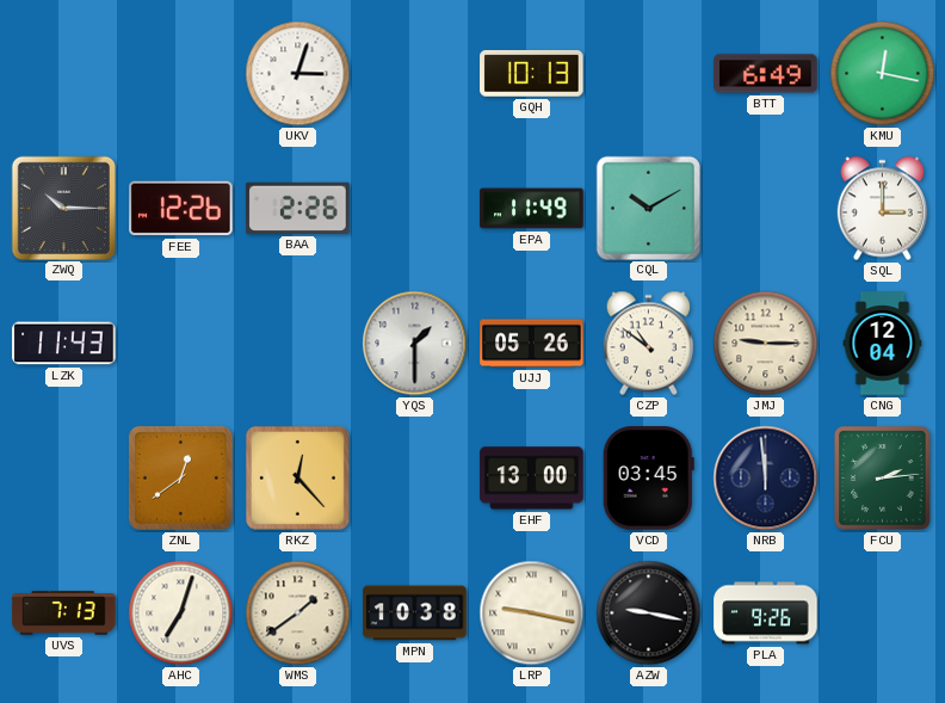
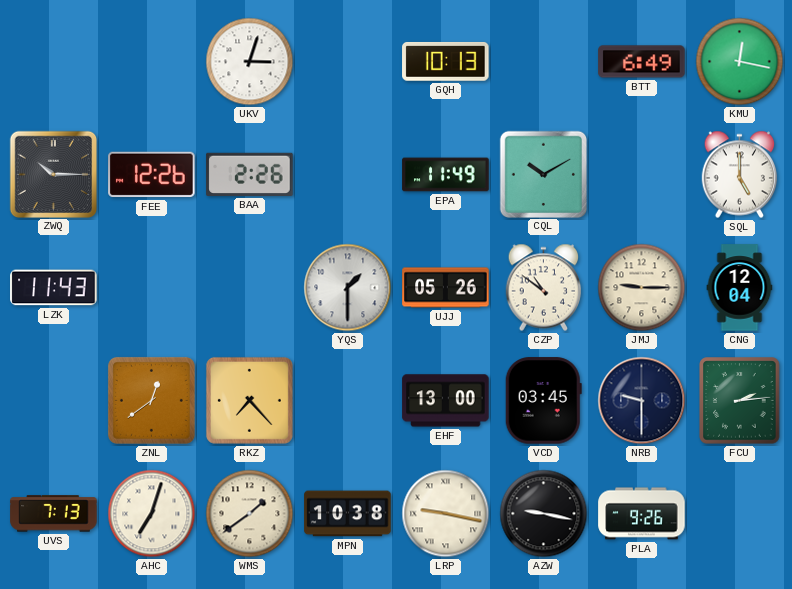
SQL: 3:00 -> 5:00
RKZ: 12:23 -> 7:23
NRB: 11:59 -> 9:30
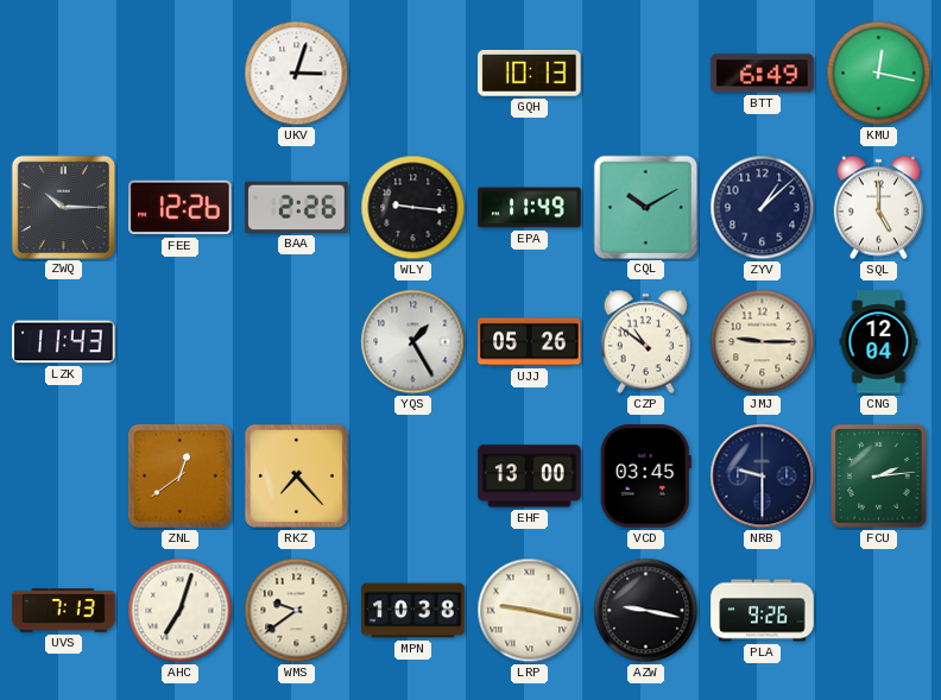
WLY: none -> 9:16
ZYV: none -> 1:08
YQS: 1:30 -> 1:25
WMS: 1:39 -> 9:39
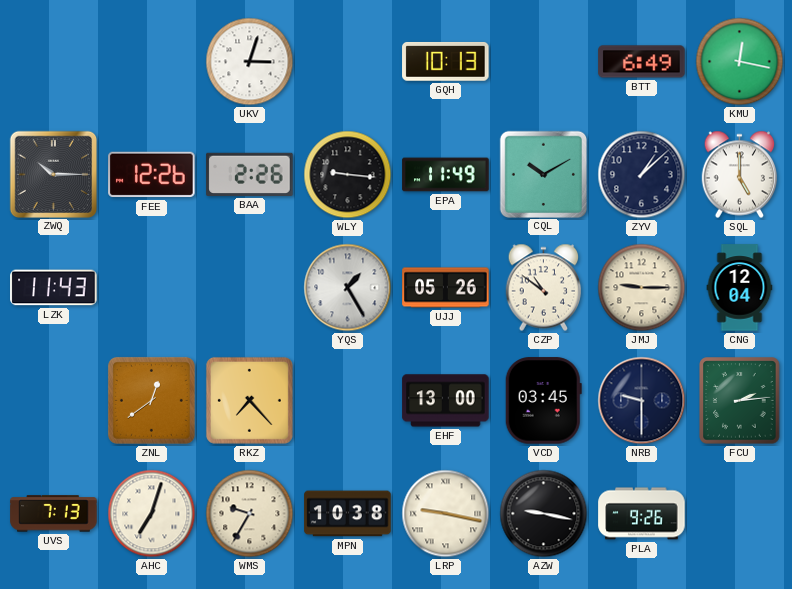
WMS: 9:39 -> 9:35
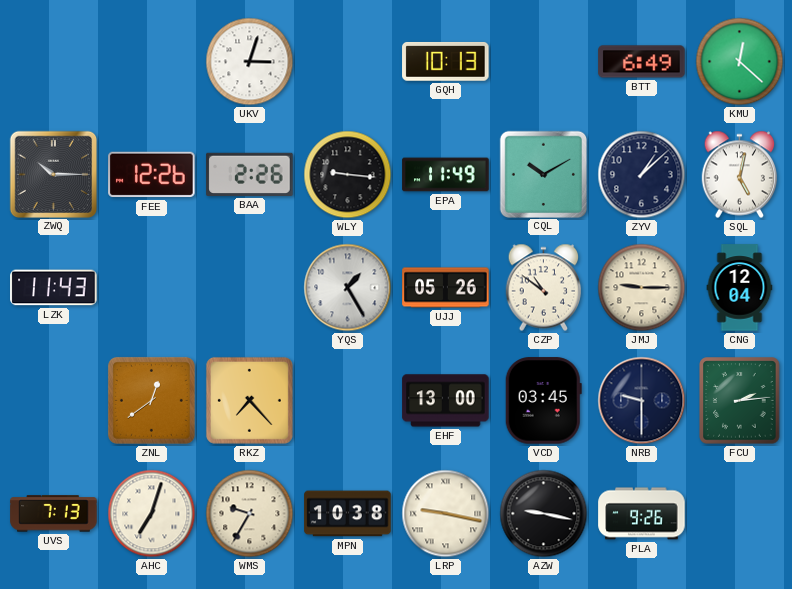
KMU: 12:17 -> 12:22
SQL: 5:00 -> 5:02
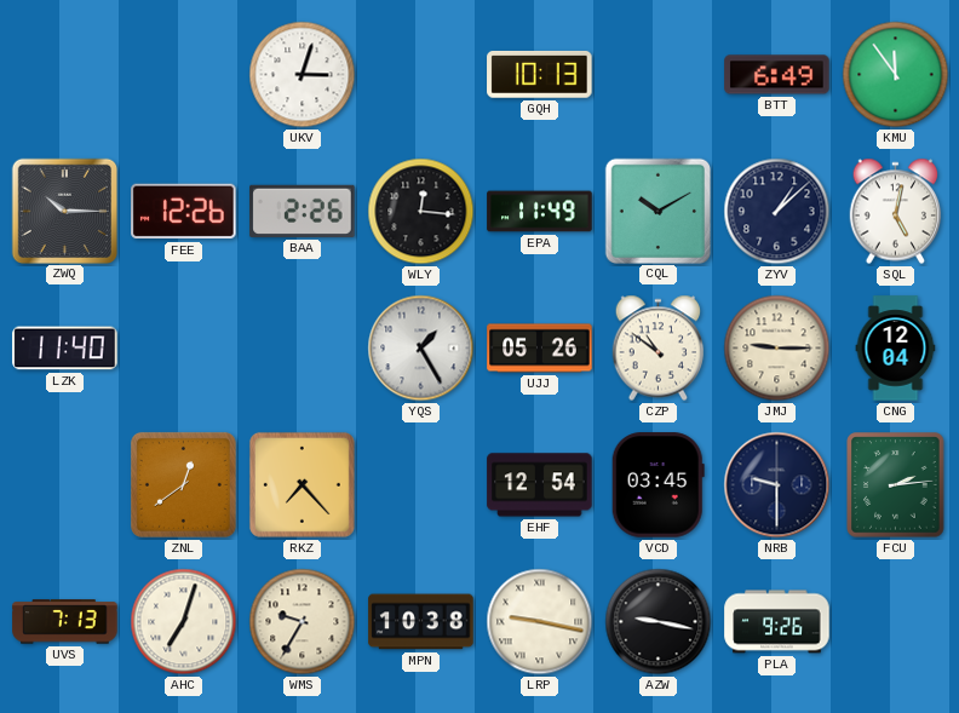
KMU: 12:22 -> 11:54
WLY: 9:16 -> 12:16
LZK: 11:43 -> 11:40
EHF: 13:00 -> 12:54
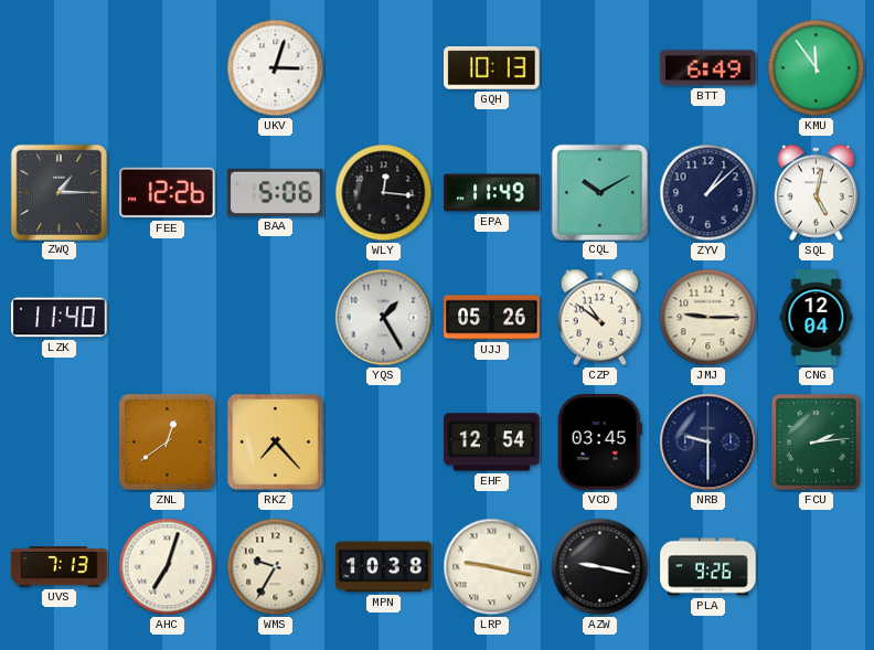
ZWQ: 10:15 -> 1:15
BAA: 2:26 -> 5:06
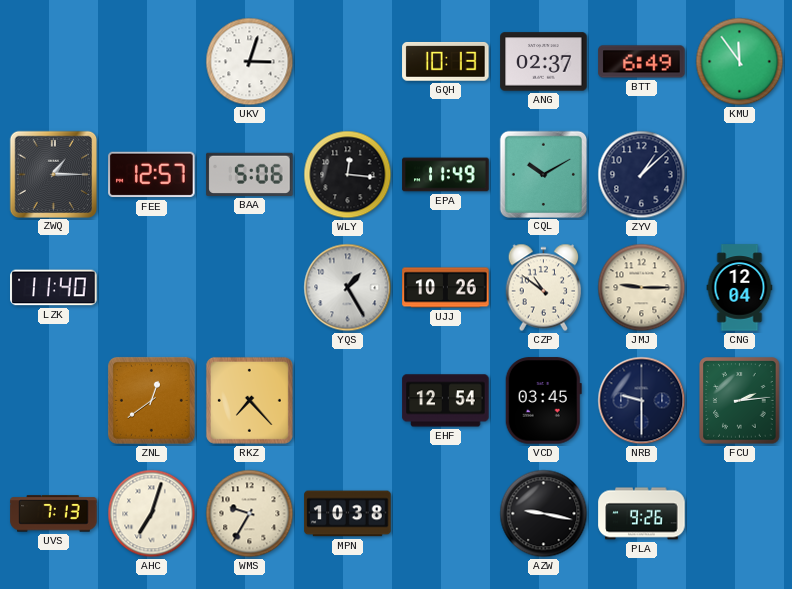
ANG: none -> 02:37
FEE: 12:26 -> 12:57
SQL: 5:02 -> none
UJJ: 05:26 -> 10:26
LRP: 9:17 -> none
